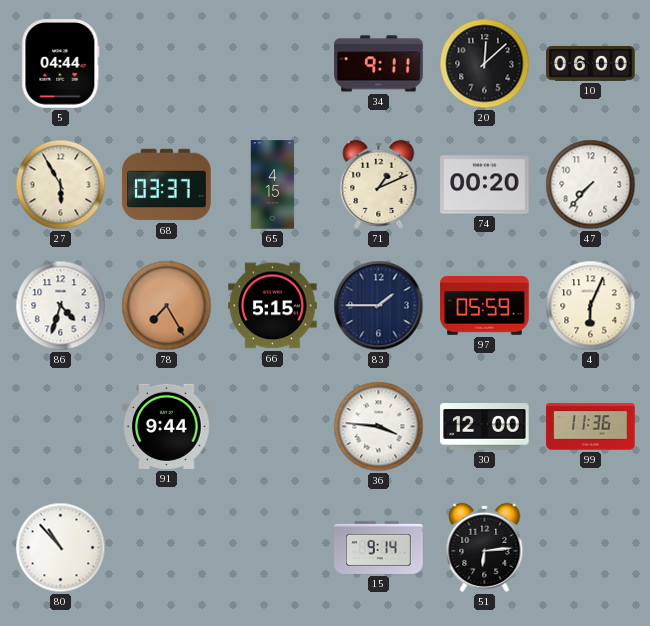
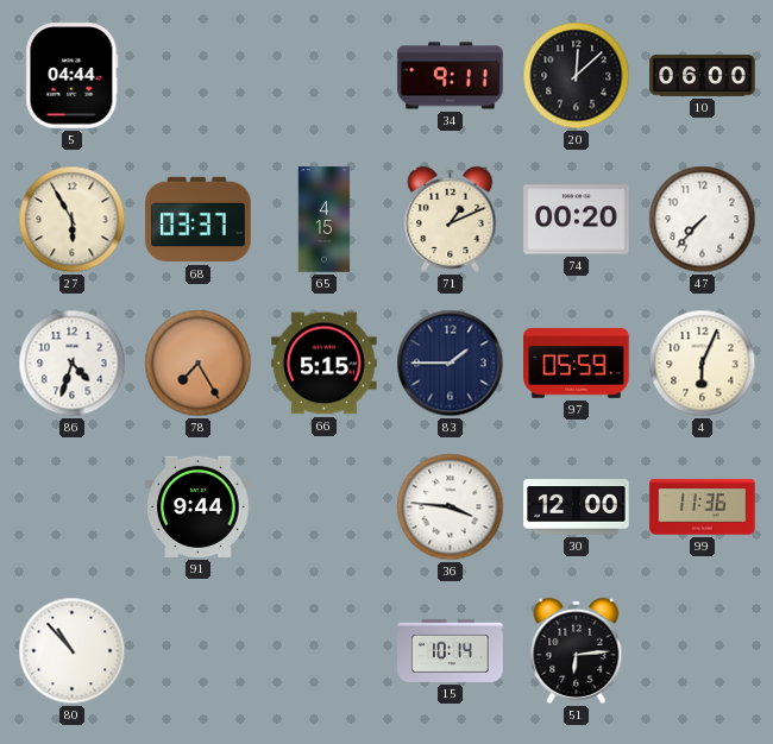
15: 9:14 -> 10:14
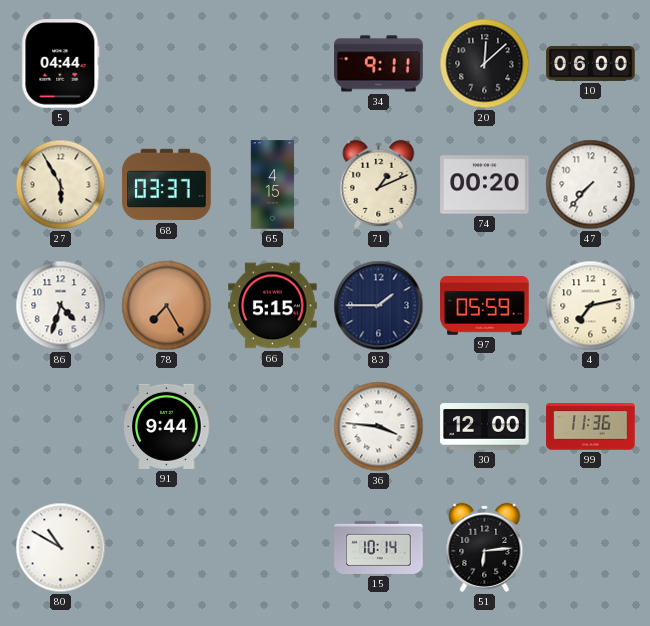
4: 6:04 -> 7:13
80: 10:53 -> 10:50
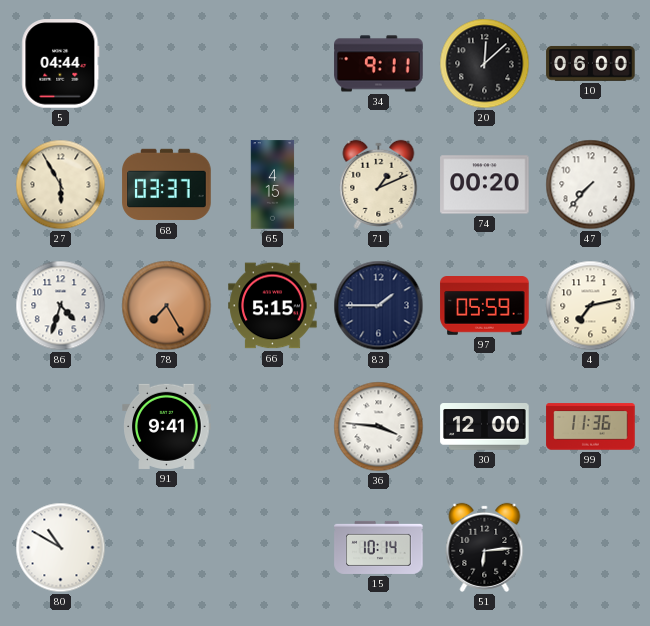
91: 9:44 -> 9:41
